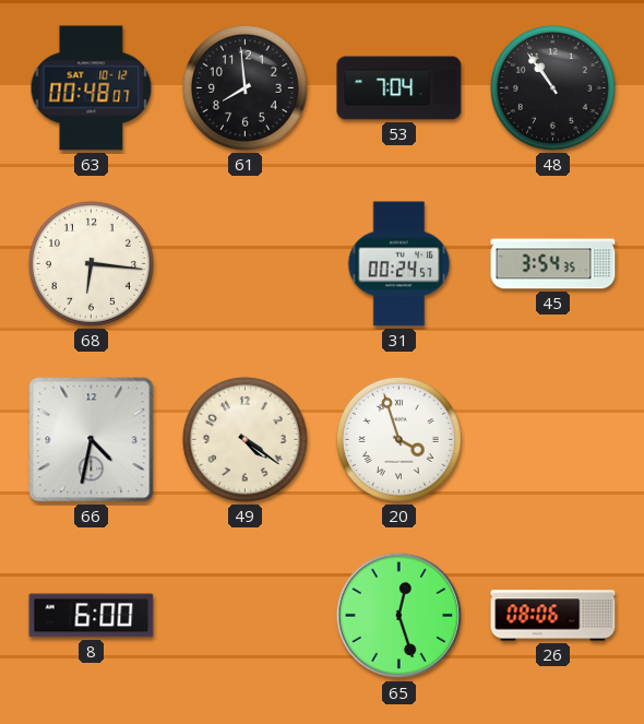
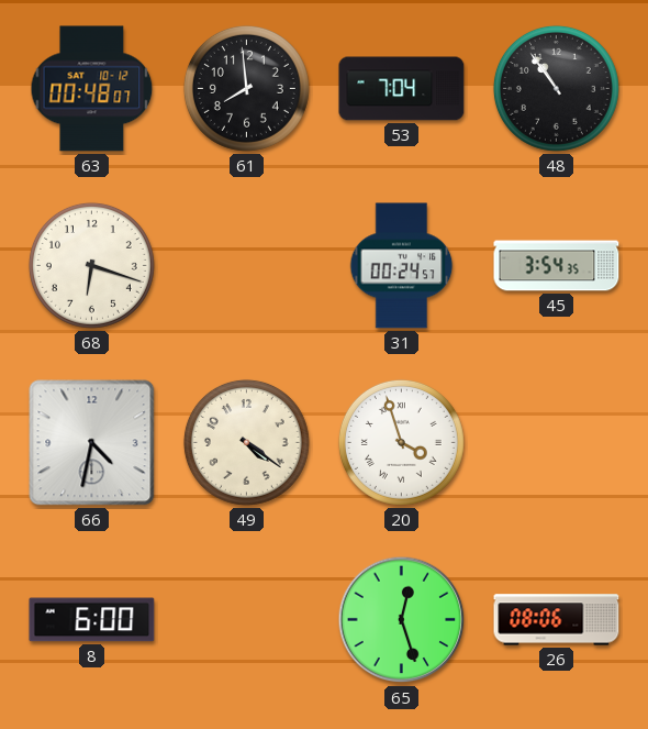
68: 6:16 -> 6:18
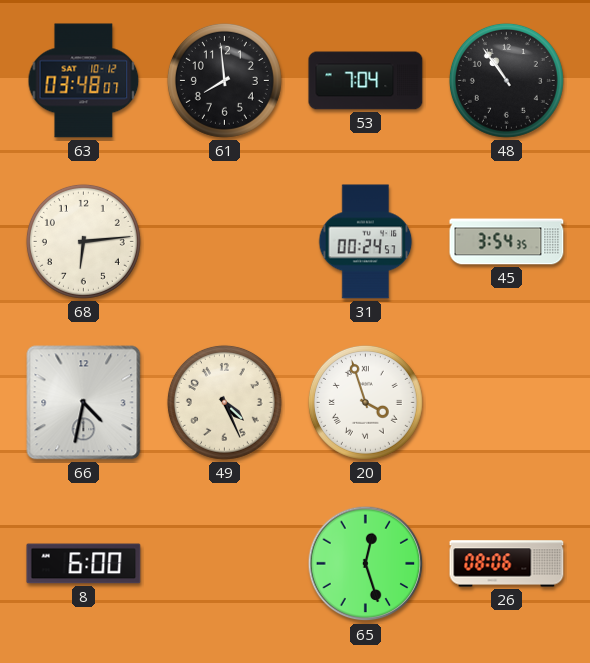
63: 00:48 -> 03:48
68: 6:18 -> 6:14
49: 4:21 -> 4:26
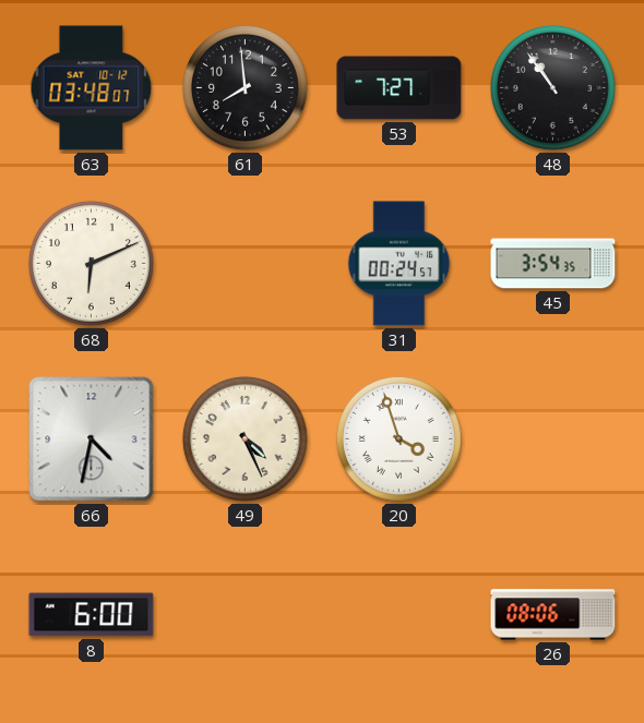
53: 7:04 -> 7:27
68: 6:14 -> 6:11
65: 12:27 -> none
